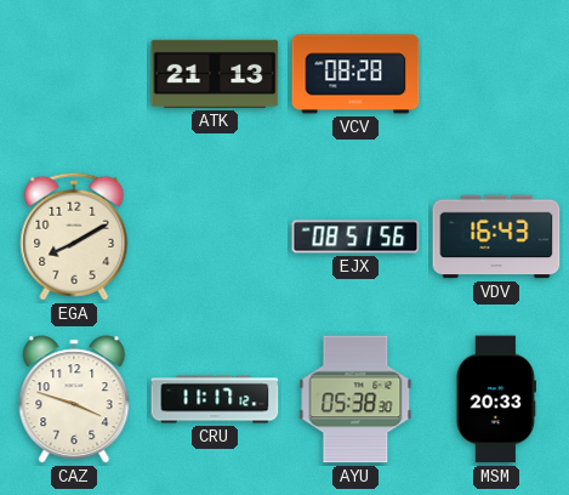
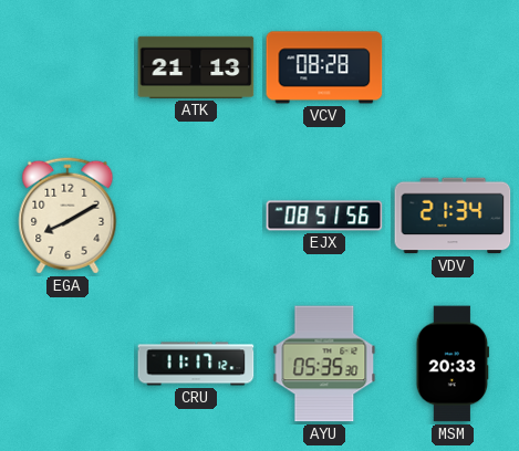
VDV: 16:43 -> 21:34
CAZ: 3:48 -> none
AYU: 05:38 -> 05:35
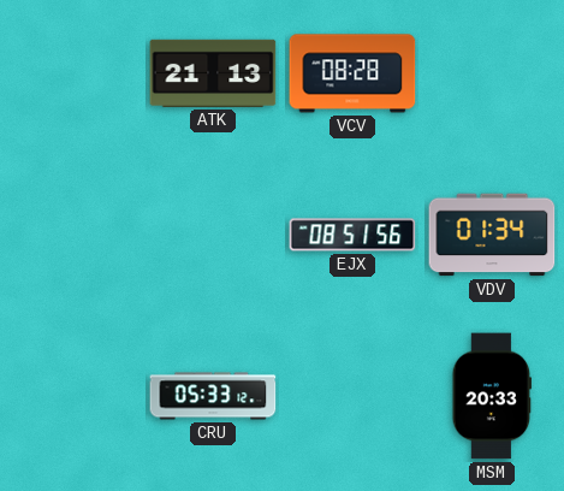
EGA: 8:10 -> none
VDV: 21:34 -> 01:34
CRU: 11:17 -> 05:33
AYU: 05:35 -> none
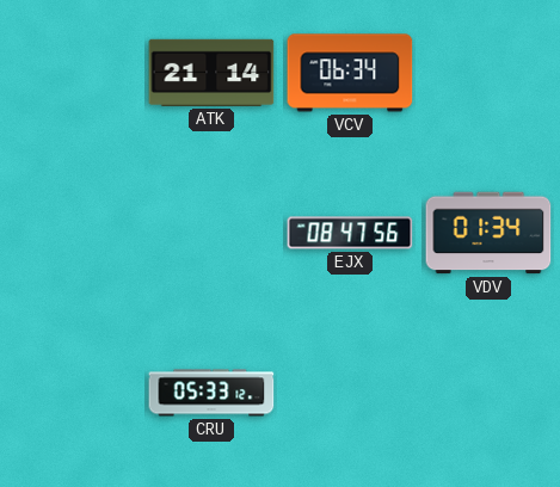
ATK: 21:13 -> 21:14
VCV: 08:28 -> 06:34
EJX: 08:51 -> 08:47
MSM: 20:33 -> none
